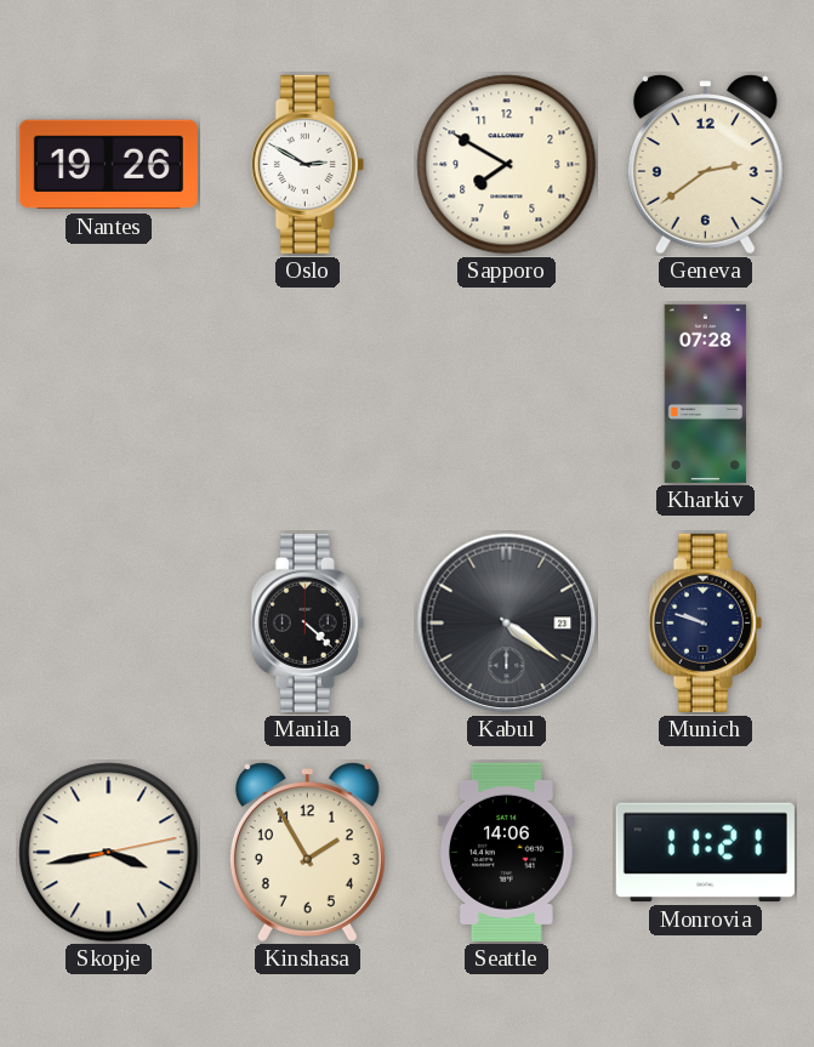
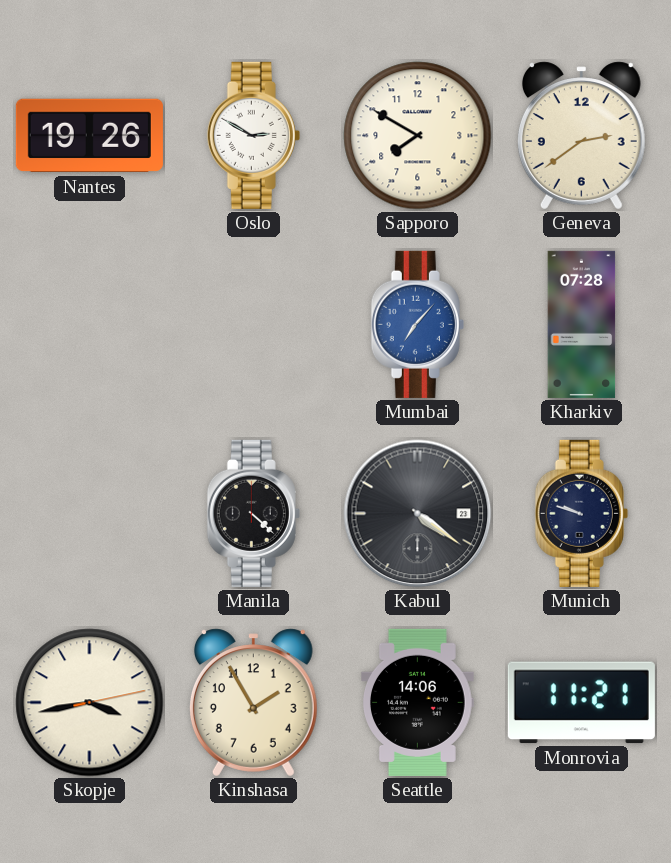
Mumbai: none -> 7:07
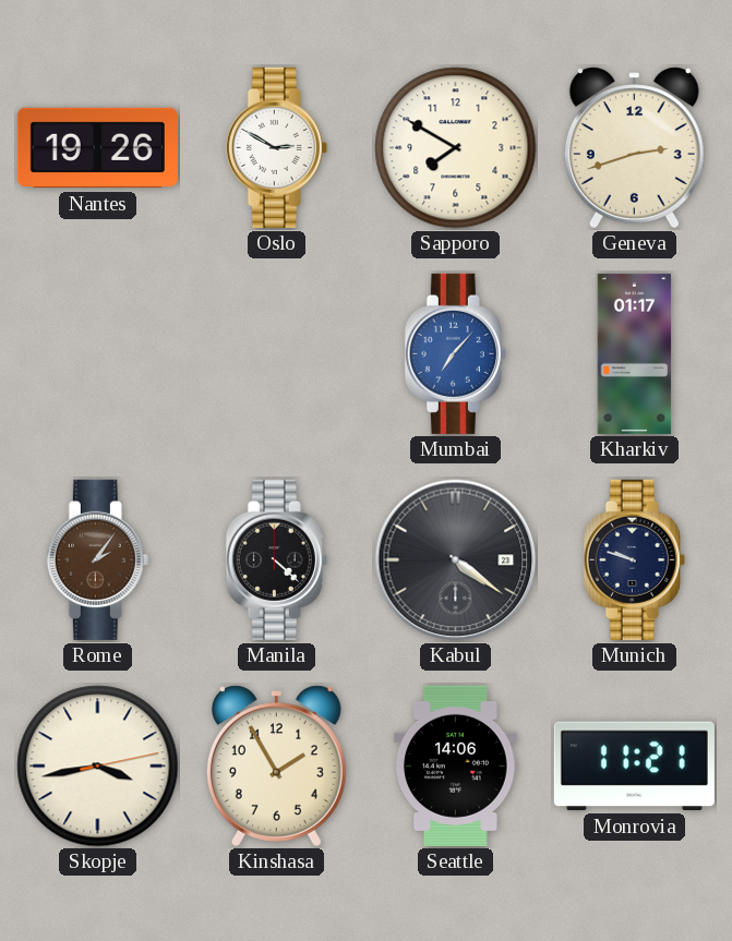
Geneva: 2:39 -> 2:42
Kharkiv: 07:28 -> 01:17
Rome: none -> 2:06
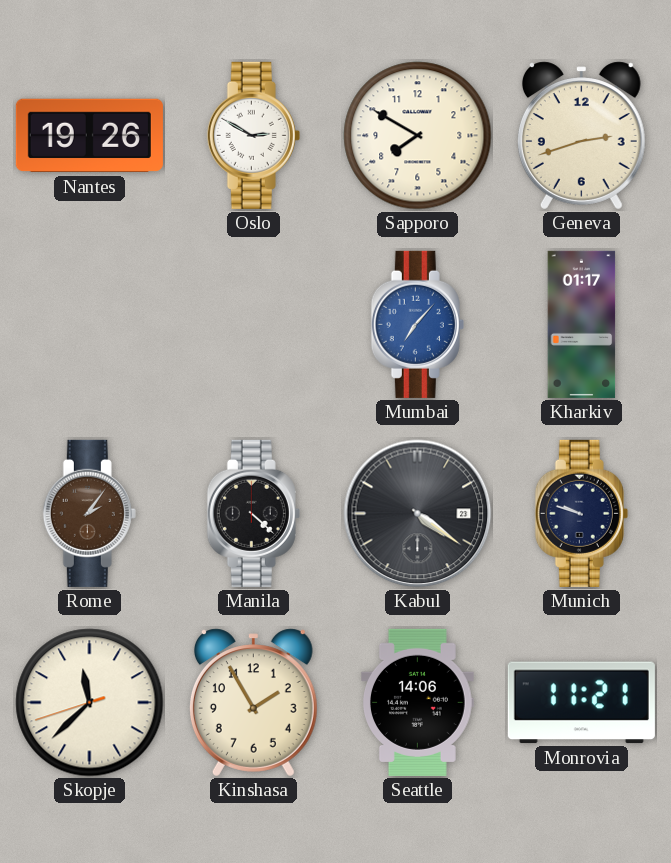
Skopje: 3:43 -> 11:37
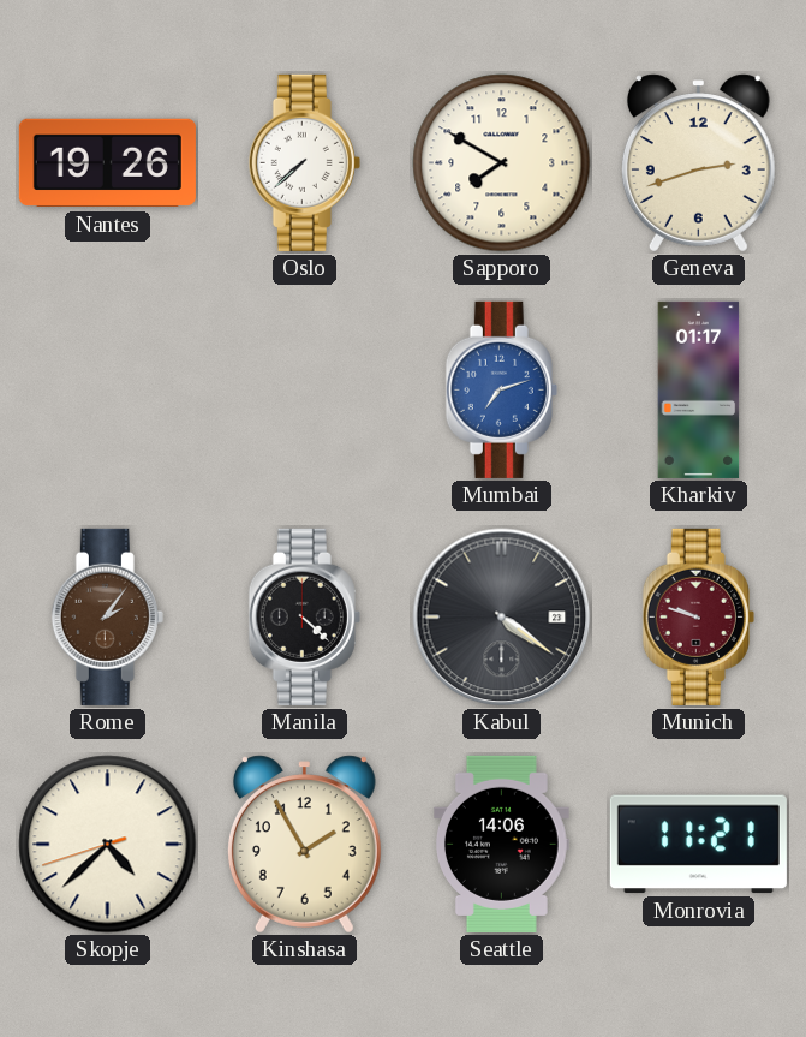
Oslo: 2:50 -> 7:38
Mumbai: 7:07 -> 7:12
Munich dial: navy -> burgundy
Skopje: 11:37 -> 4:37
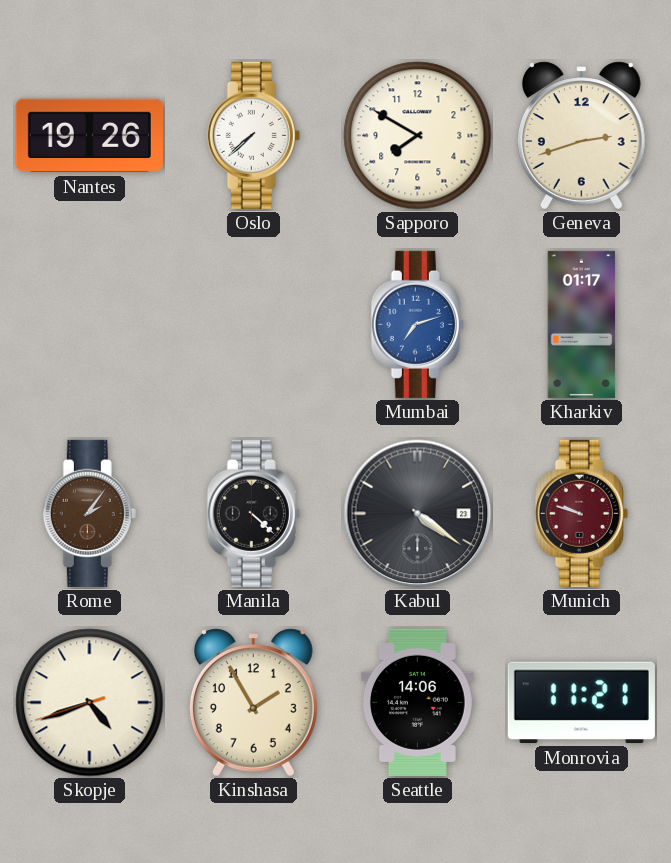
Skopje: 4:37 -> 4:41
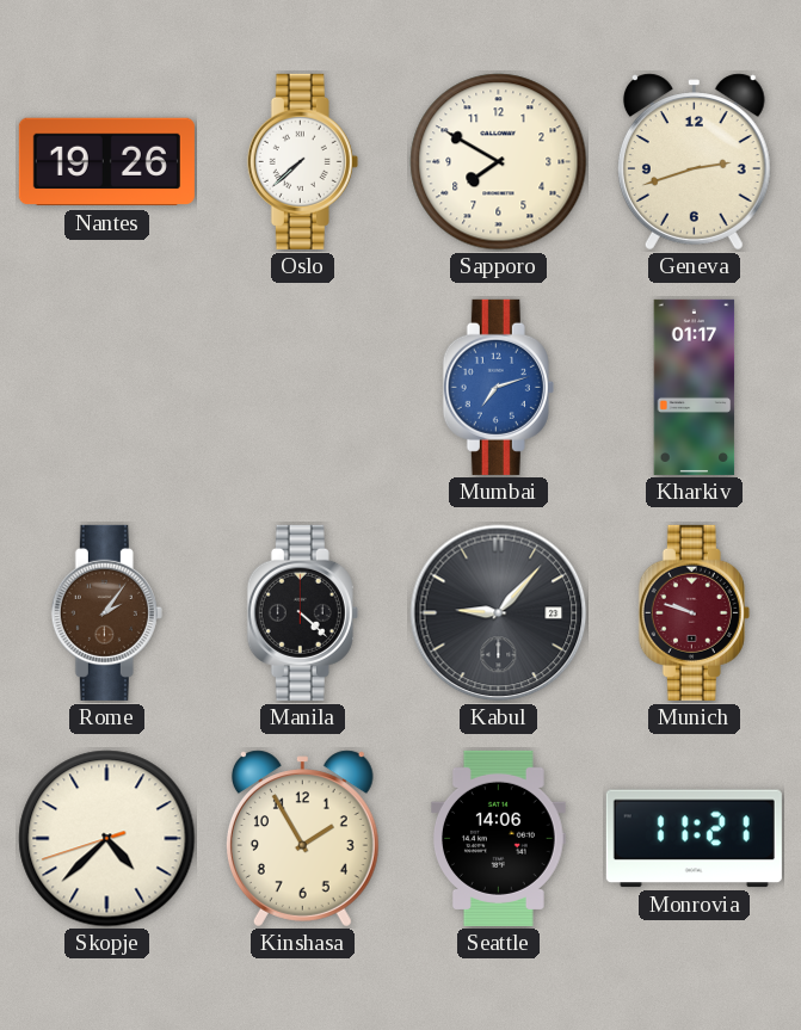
Kabul: 4:21 -> 9:07
Skopje: 4:41 -> 4:37
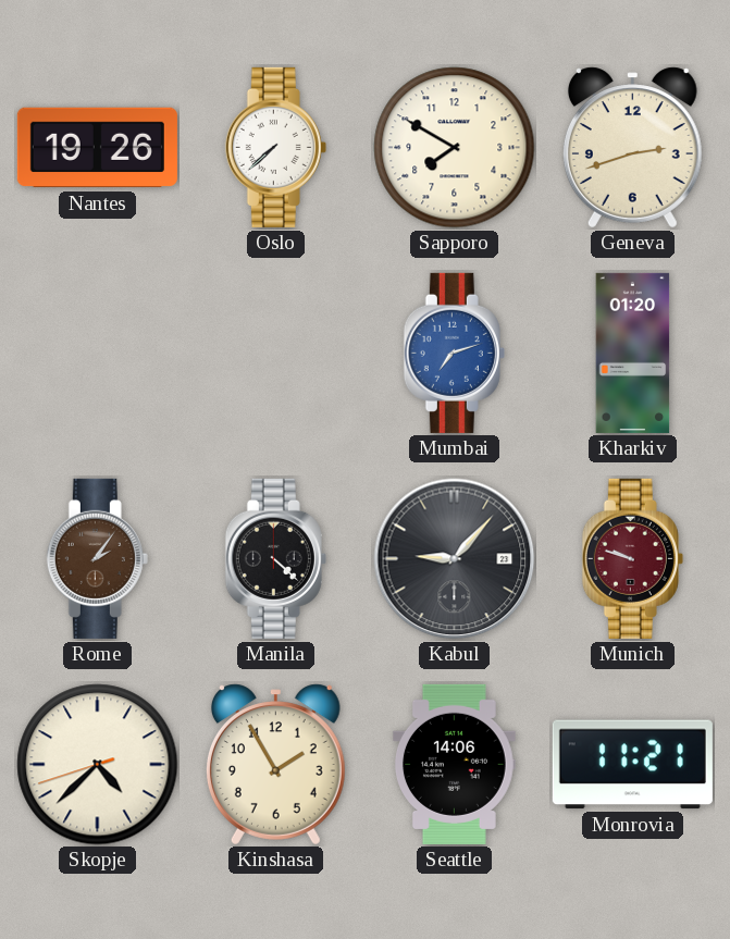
Kharkiv: 01:17 -> 01:20
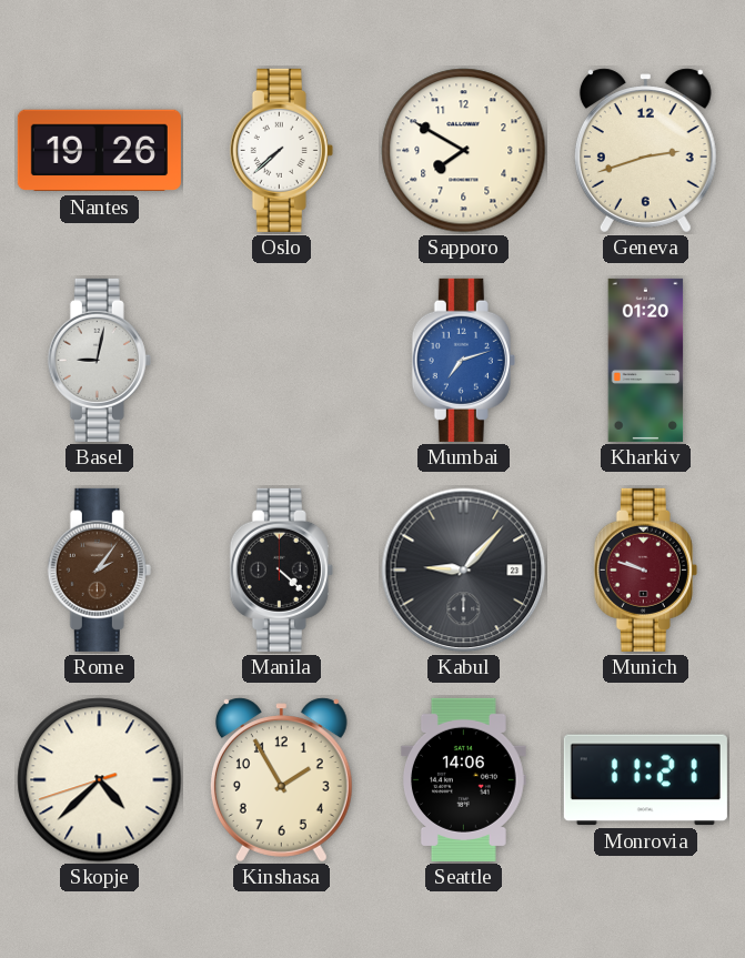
Basel: none -> 9:02
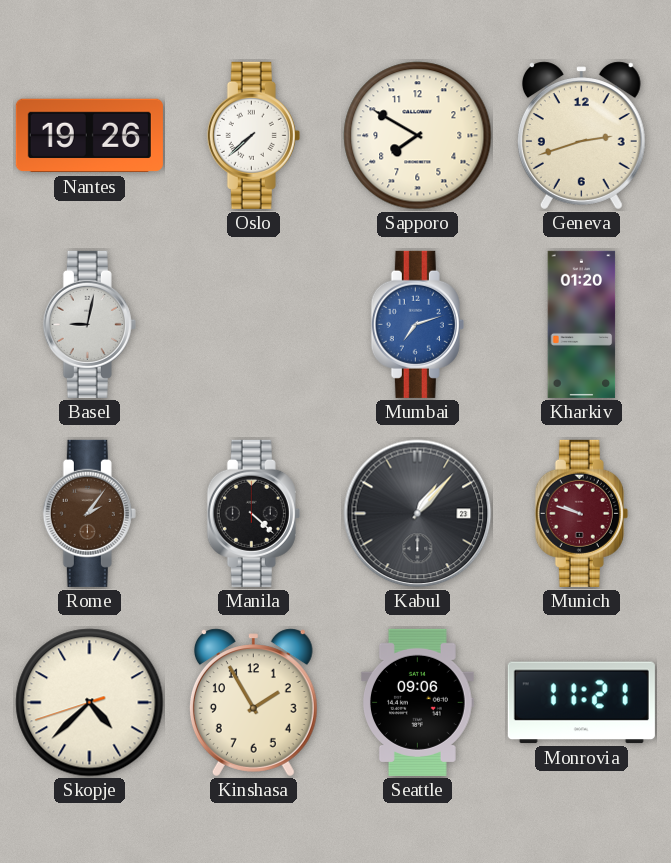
Kabul: 9:07 -> 1:07
Seattle: 14:06 -> 09:06
